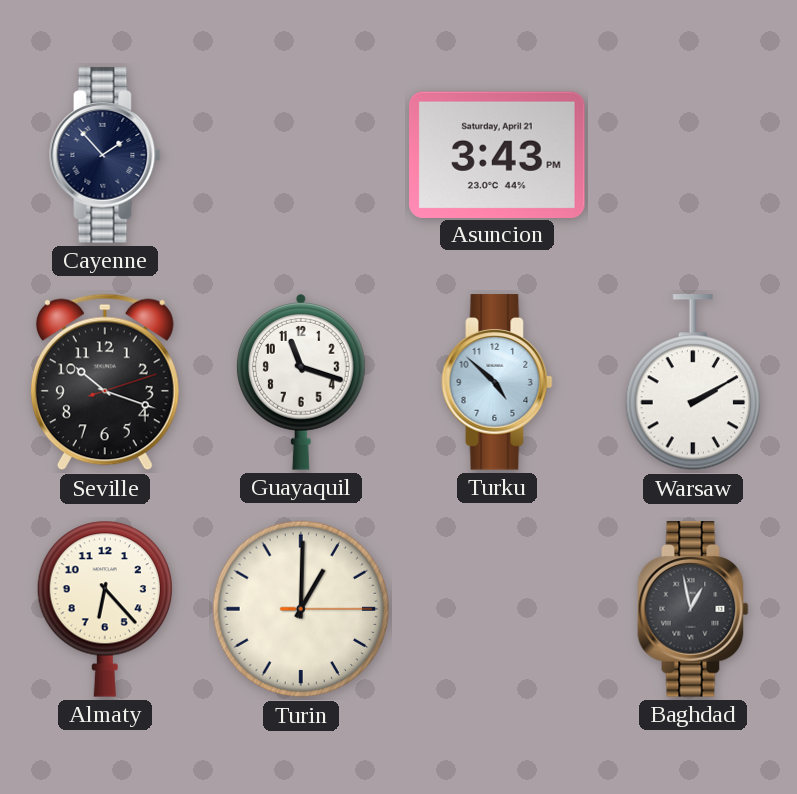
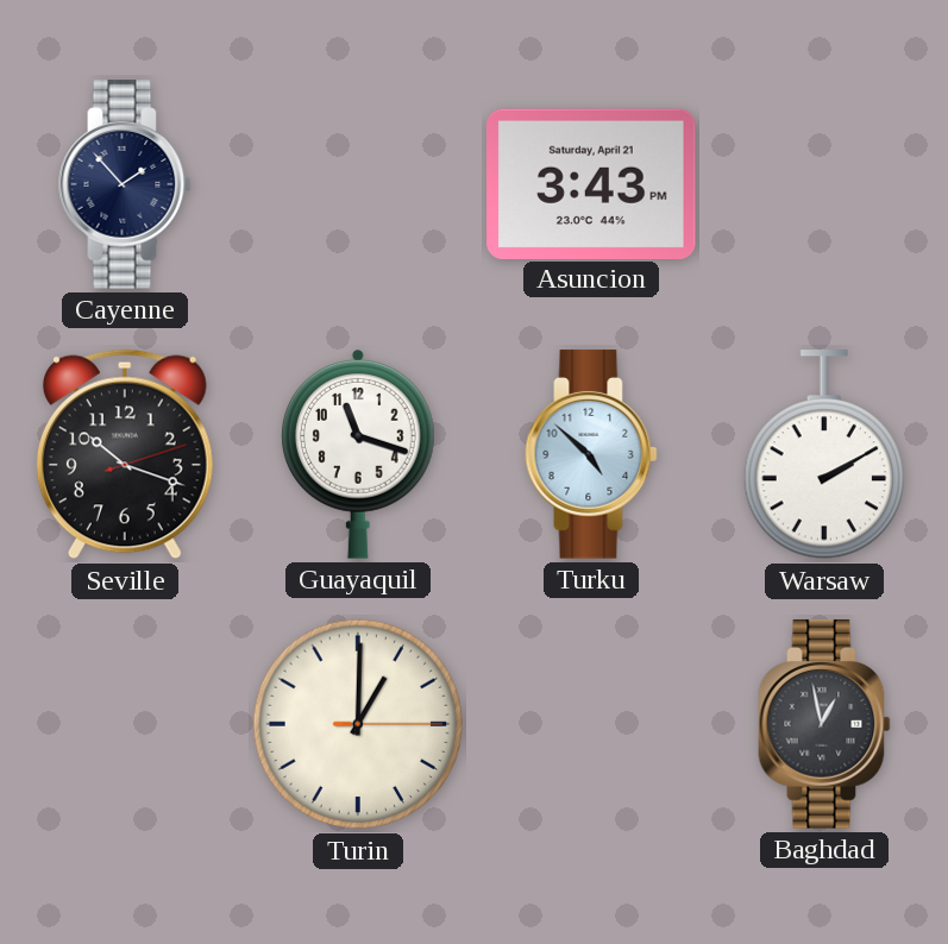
Almaty: 6:23 -> none
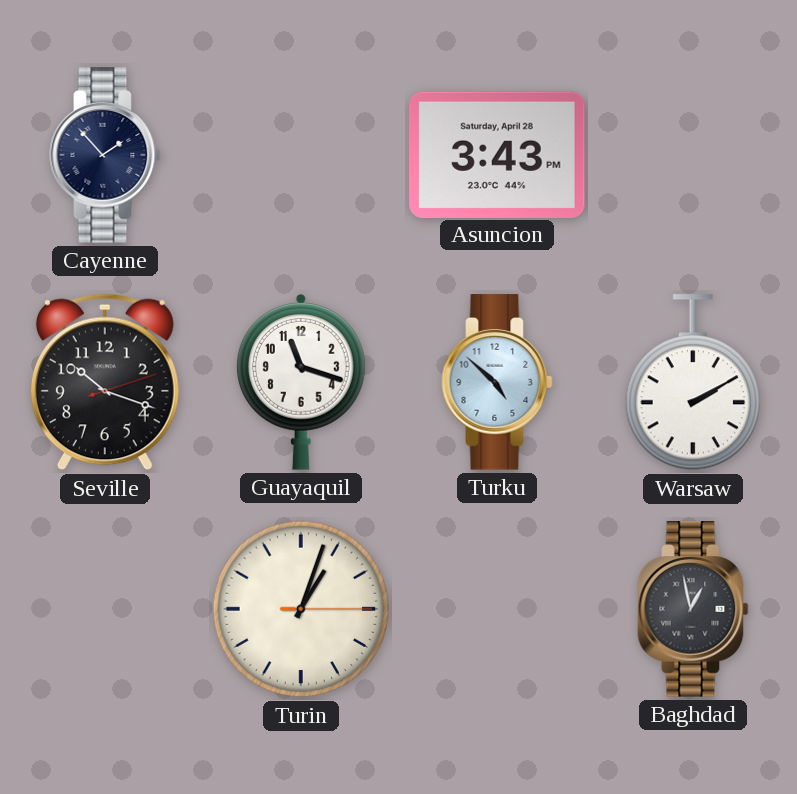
Asuncion date: Saturday, April 21 -> Saturday, April 28
Turin: 1:00 -> 1:03
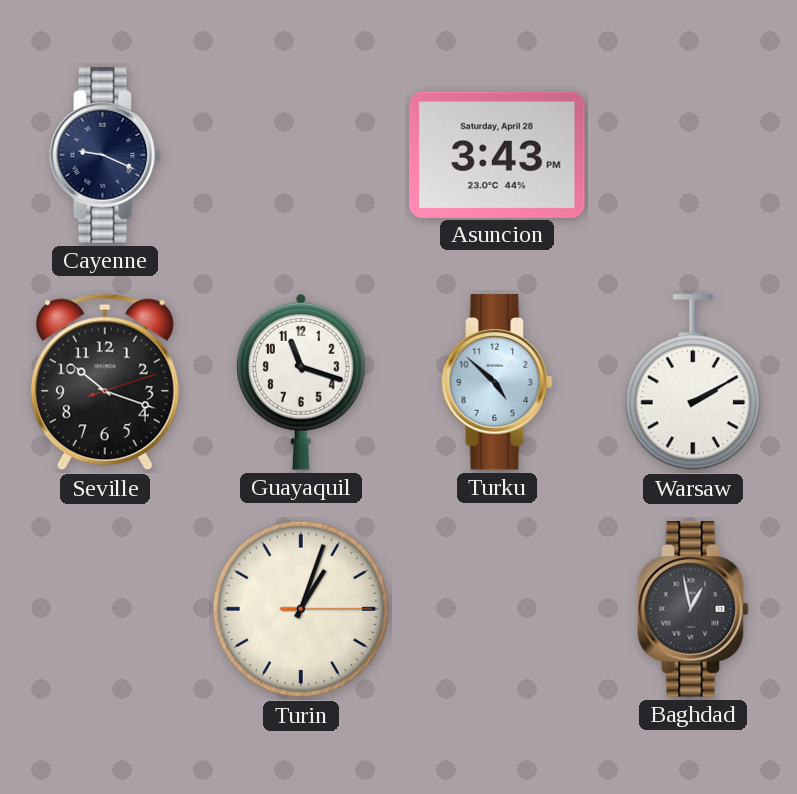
Cayenne: 1:53 -> 9:19
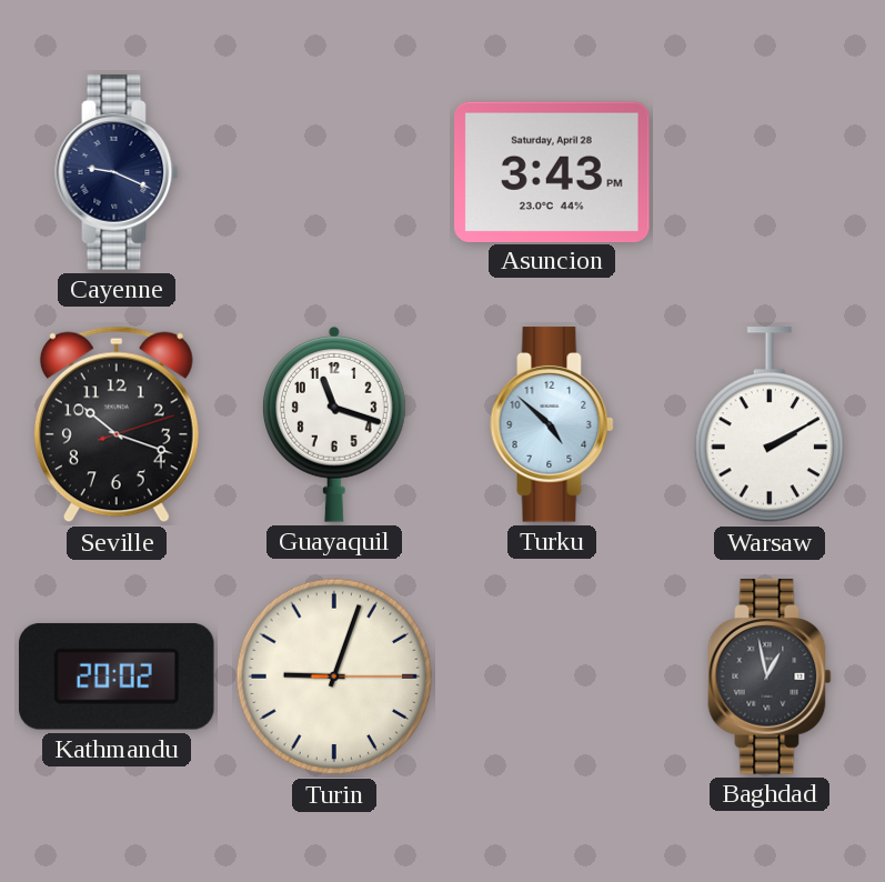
Kathmandu: none -> 20:02
Turin: 1:03 -> 9:03
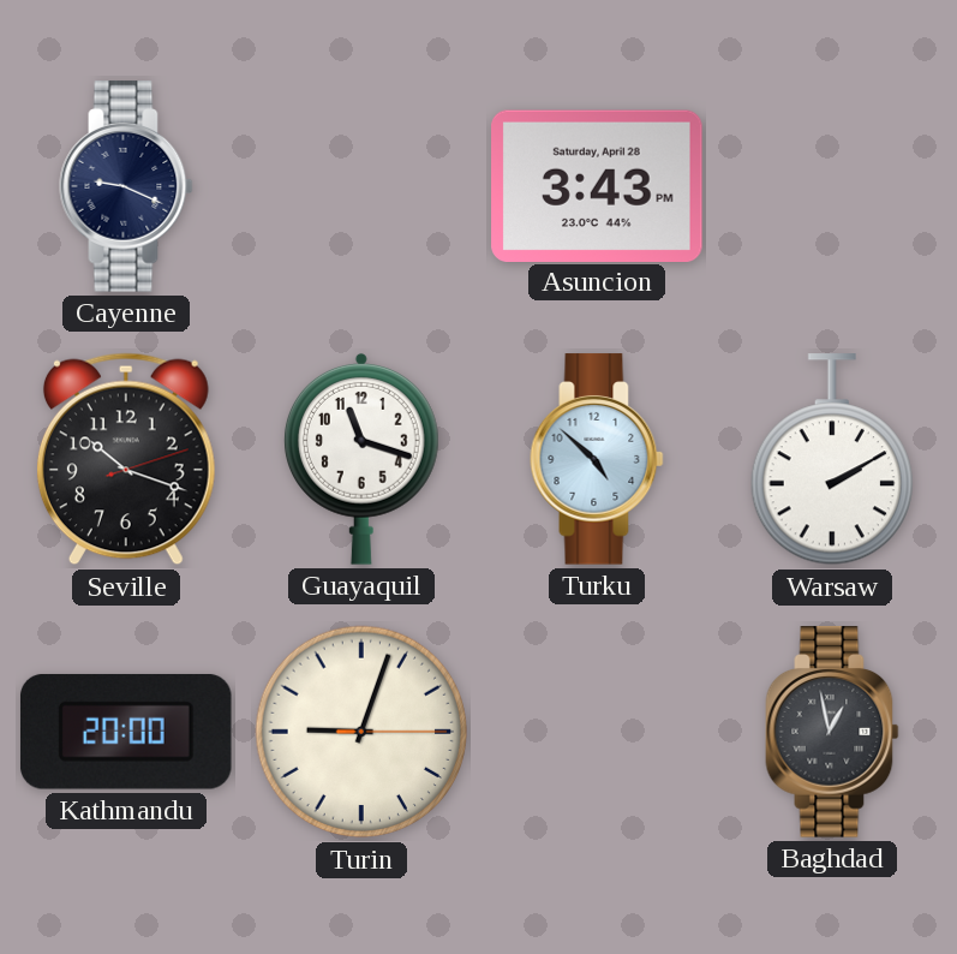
Kathmandu: 20:02 -> 20:00
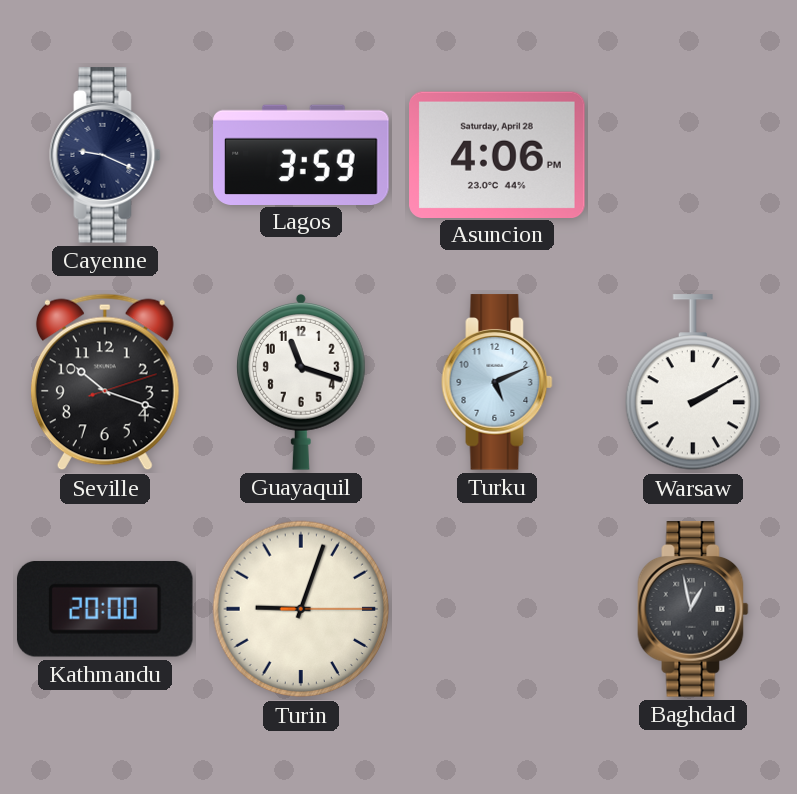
Lagos: none -> 3:59
Asuncion: 3:43 -> 4:06
Turku: 4:52 -> 5:11
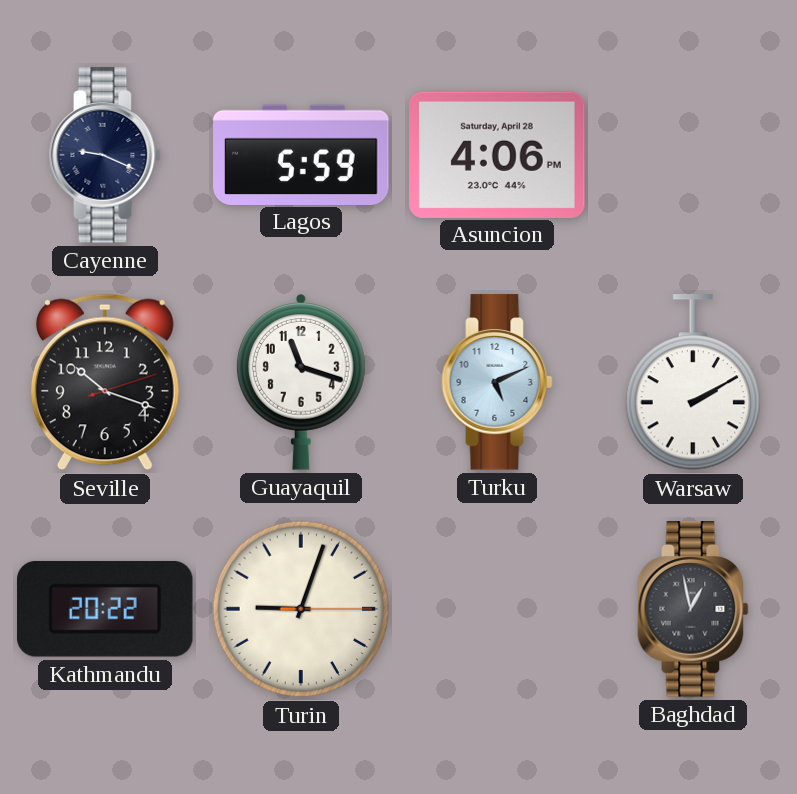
Lagos: 3:59 -> 5:59
Kathmandu: 20:00 -> 20:22
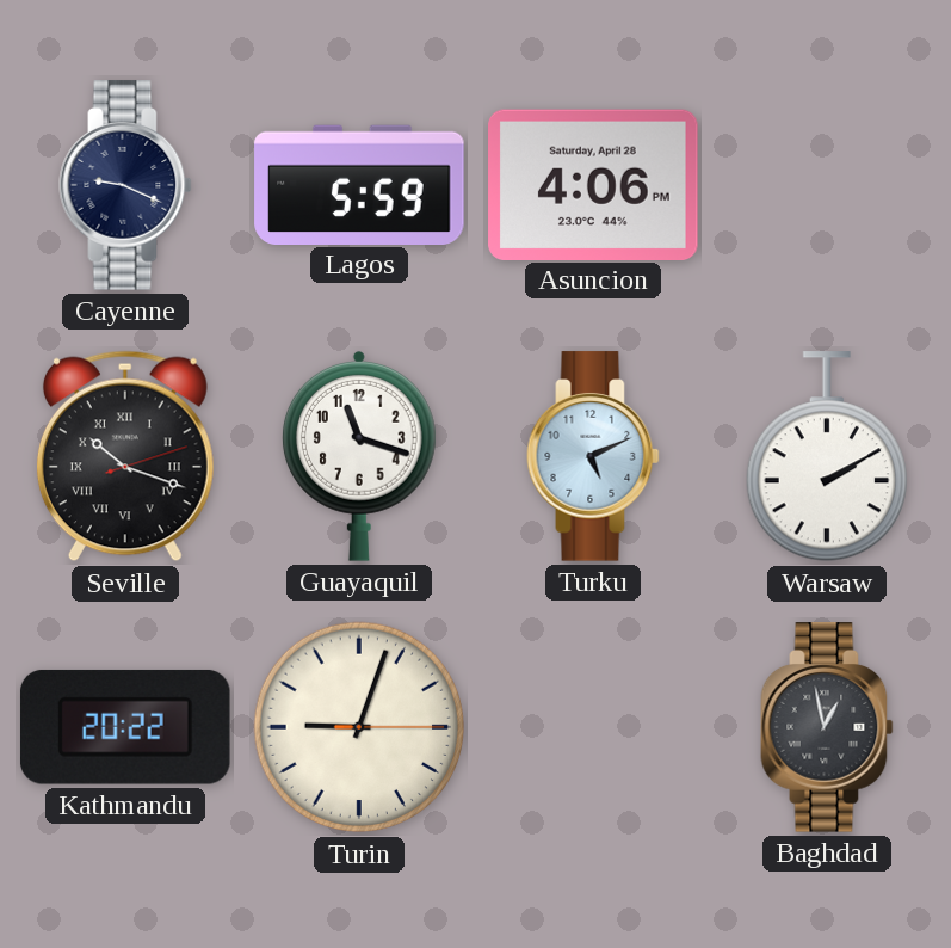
Seville numerals: Arabic -> Roman
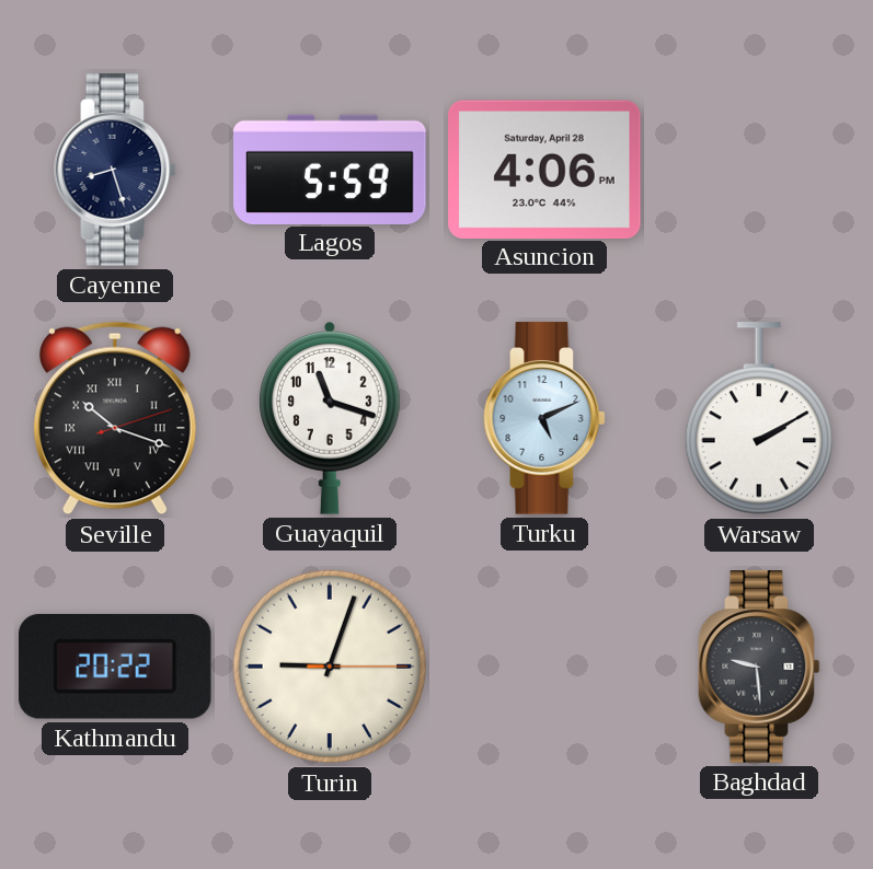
Cayenne: 9:19 -> 8:27
Baghdad: 12:58 -> 9:29
